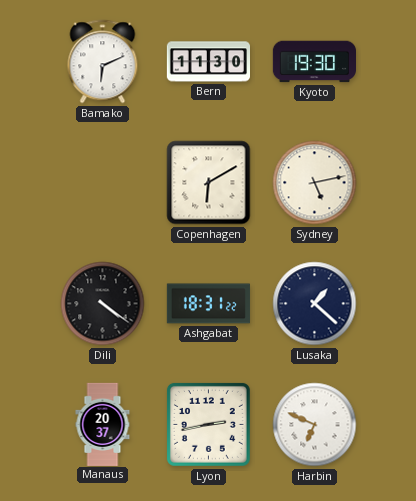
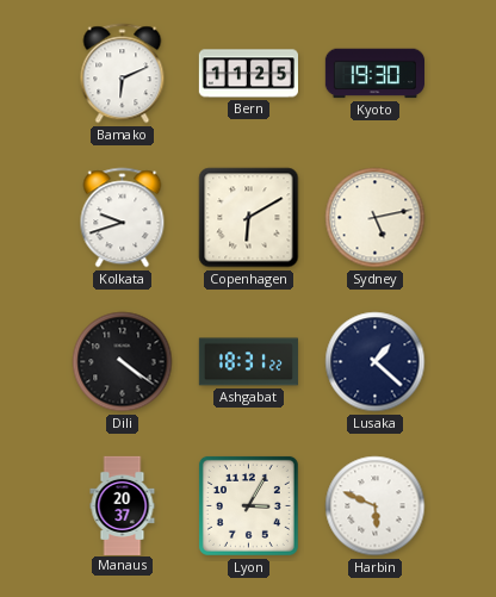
Bern: 11:30 -> 11:25
Kolkata: none -> 9:42
Lyon: 2:43 -> 3:05
Harbin: 6:49 -> 5:49
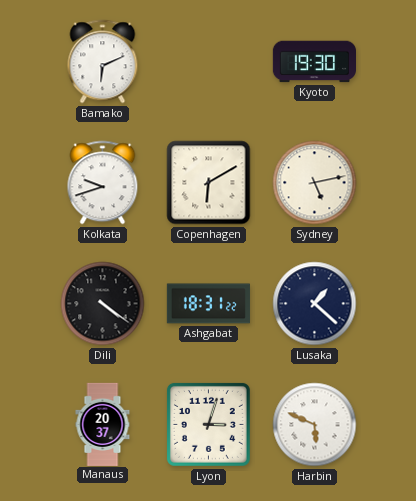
Bern: 11:25 -> none
Lyon: 3:05 -> 3:03
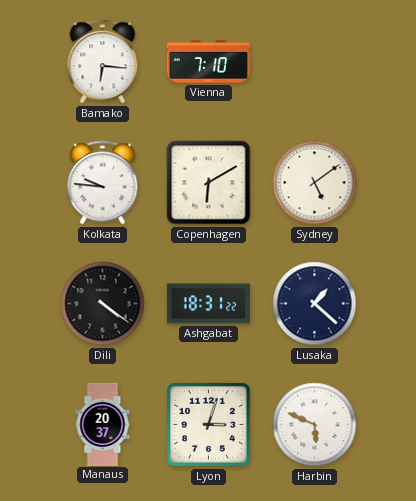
Bamako: 6:11 -> 6:16
Vienna: none -> 7:10
Kyoto: 19:30 -> none
Kolkata: 9:42 -> 9:46
Sydney: 5:13 -> 5:09
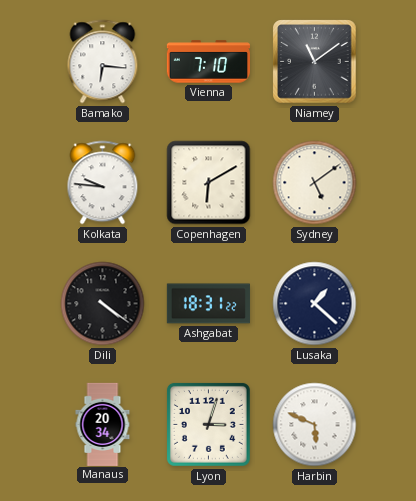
Niamey: none -> 11:09
Manaus: 20:37 -> 20:34
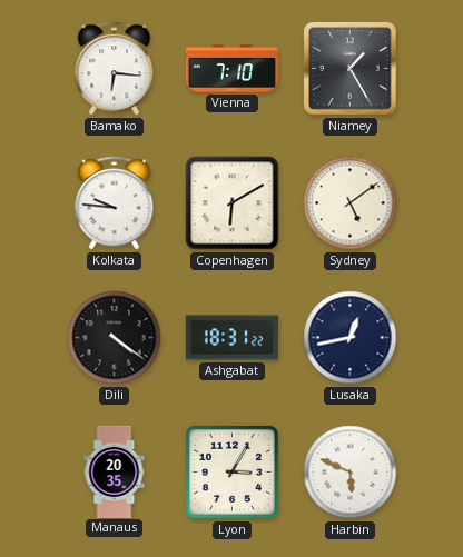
Niamey: 11:09 -> 1:25
Lusaka: 1:22 -> 12:43
Manaus: 20:34 -> 20:35
Lyon: 3:03 -> 3:05
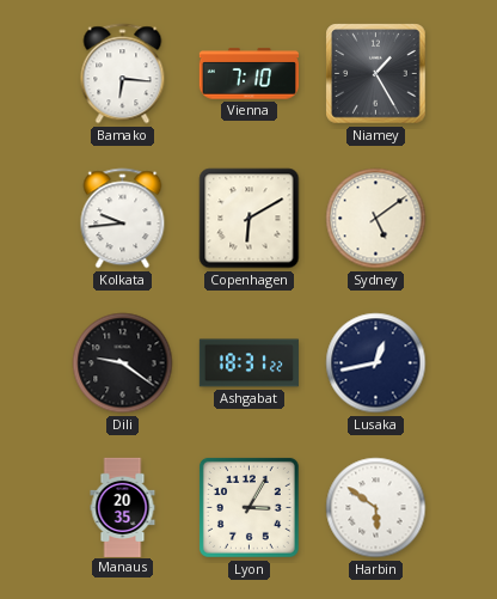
Kolkata: 9:46 -> 9:44
Dili: 4:21 -> 9:21
Harbin: 5:49 -> 5:51
